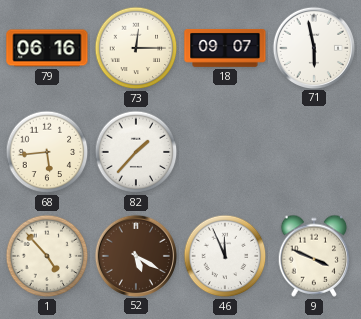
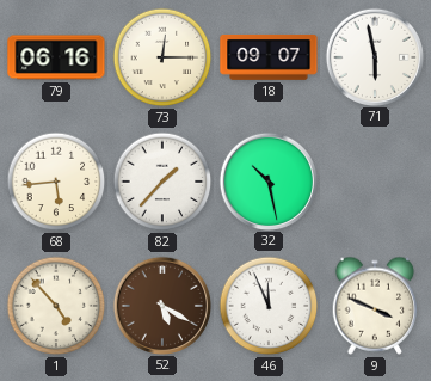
32: none -> 10:28
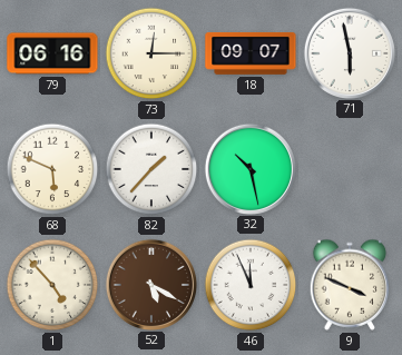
68: 5:44 -> 5:49
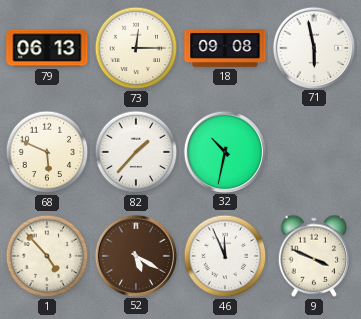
79: 06:16 -> 06:13
18: 09:07 -> 09:08
32: 10:28 -> 10:32
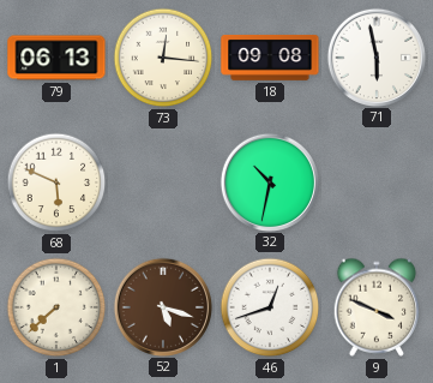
73: 12:15 -> 12:16
82: 1:37 -> none
1: 4:53 -> 7:38
52: 5:20 -> 5:18
46: 11:56 -> 12:42
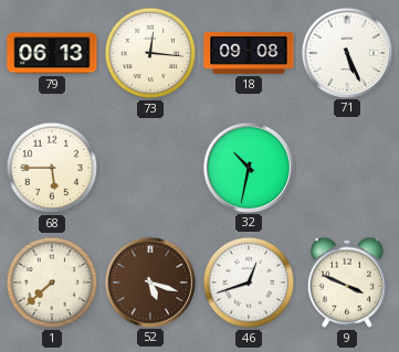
71: 5:58 -> 5:26
68: 5:49 -> 5:45
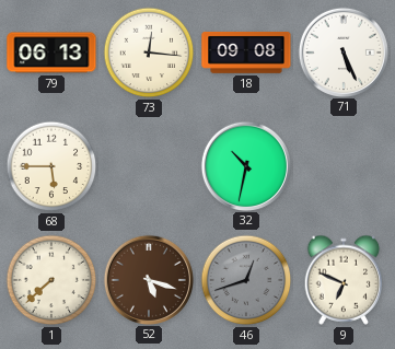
46 dial: white -> grey
9: 3:49 -> 6:49
